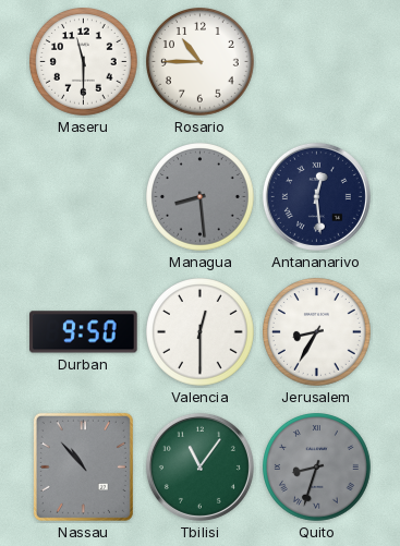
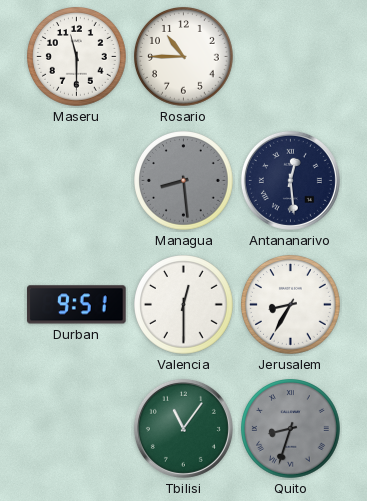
Durban: 9:50 -> 9:51
Nassau: 10:53 -> none
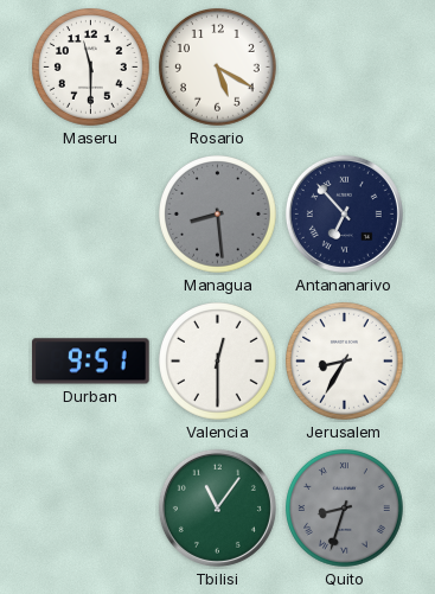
Rosario: 10:45 -> 5:20
Antananarivo: 12:29 -> 6:53
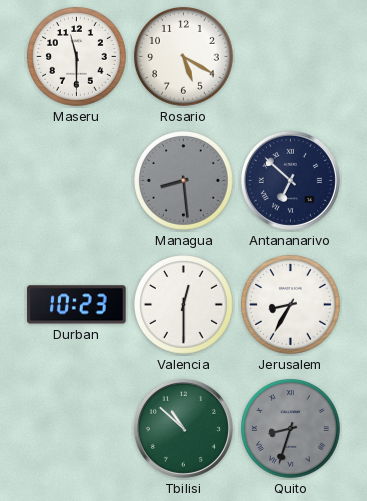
Antananarivo: 6:53 -> 6:52
Durban: 9:51 -> 10:23
Tbilisi: 11:06 -> 10:52
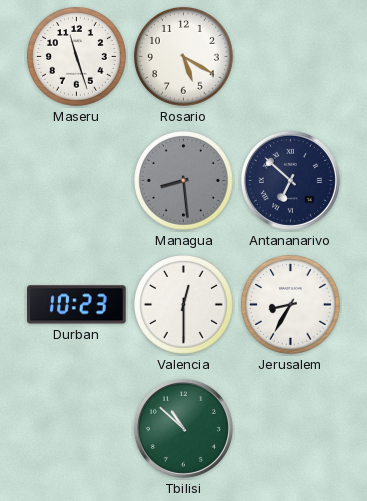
Maseru: 11:30 -> 11:27
Quito: 8:33 -> none
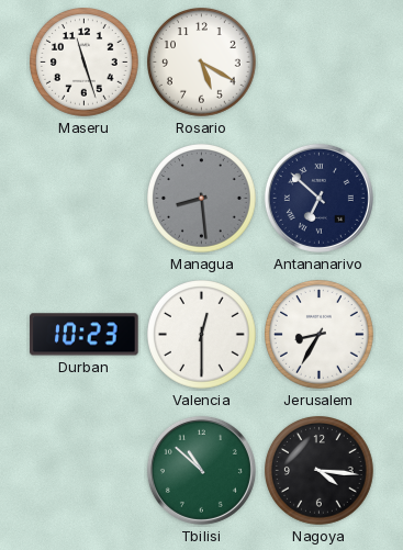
Nagoya: none -> 4:16
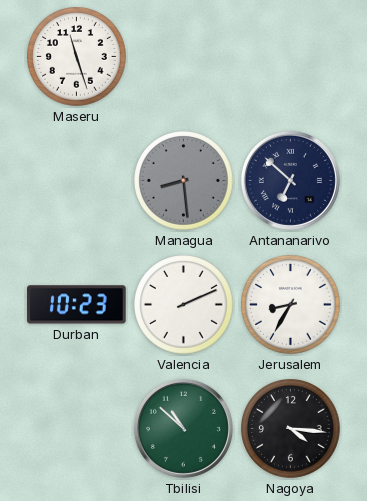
Rosario: 5:20 -> none
Valencia: 12:30 -> 2:11
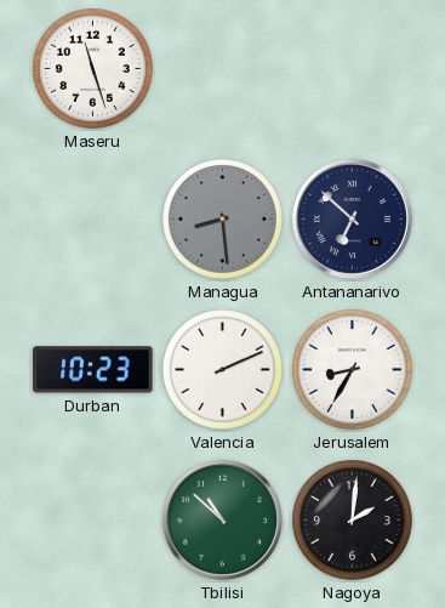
Nagoya: 4:16 -> 2:01
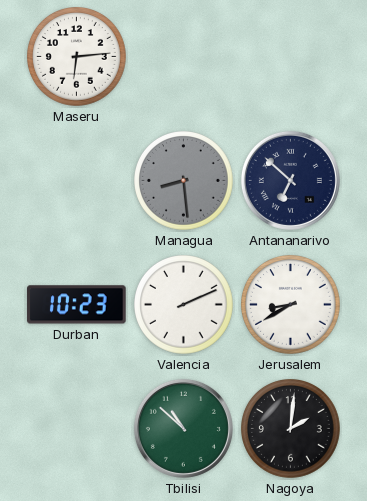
Maseru: 11:27 -> 6:14
Jerusalem: 8:35 -> 8:40
